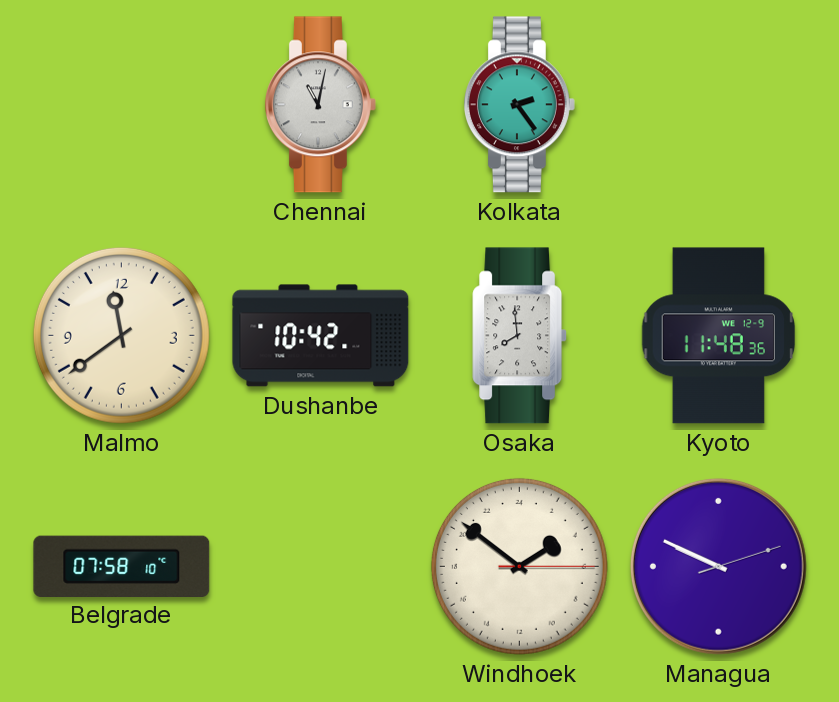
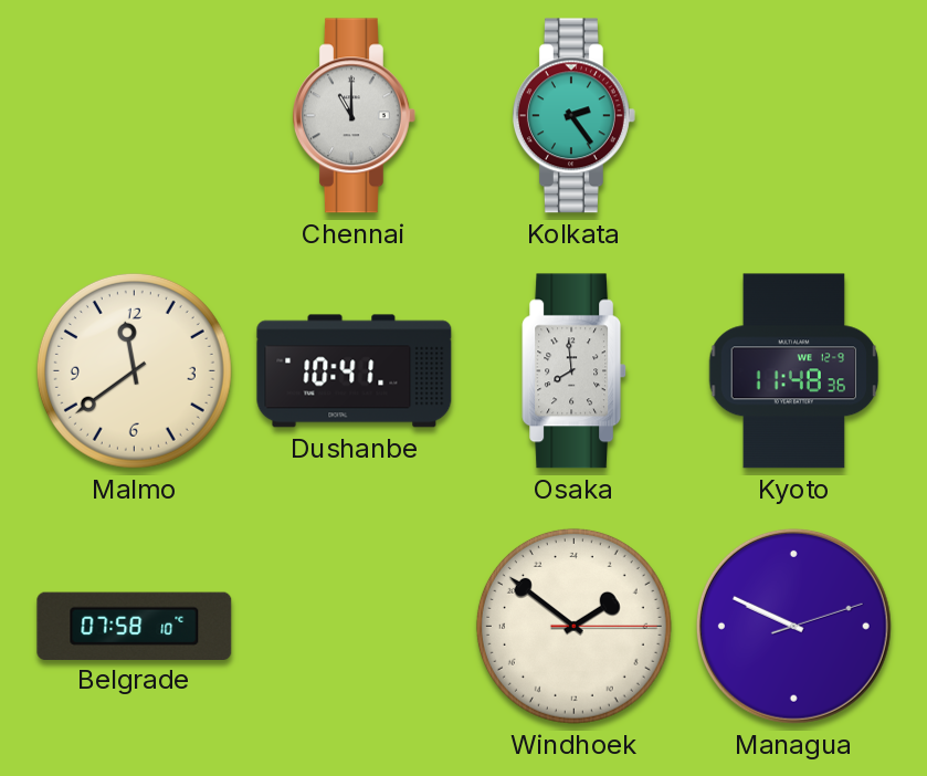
Chennai: 11:02 -> 11:00
Dushanbe: 10:42 -> 10:41
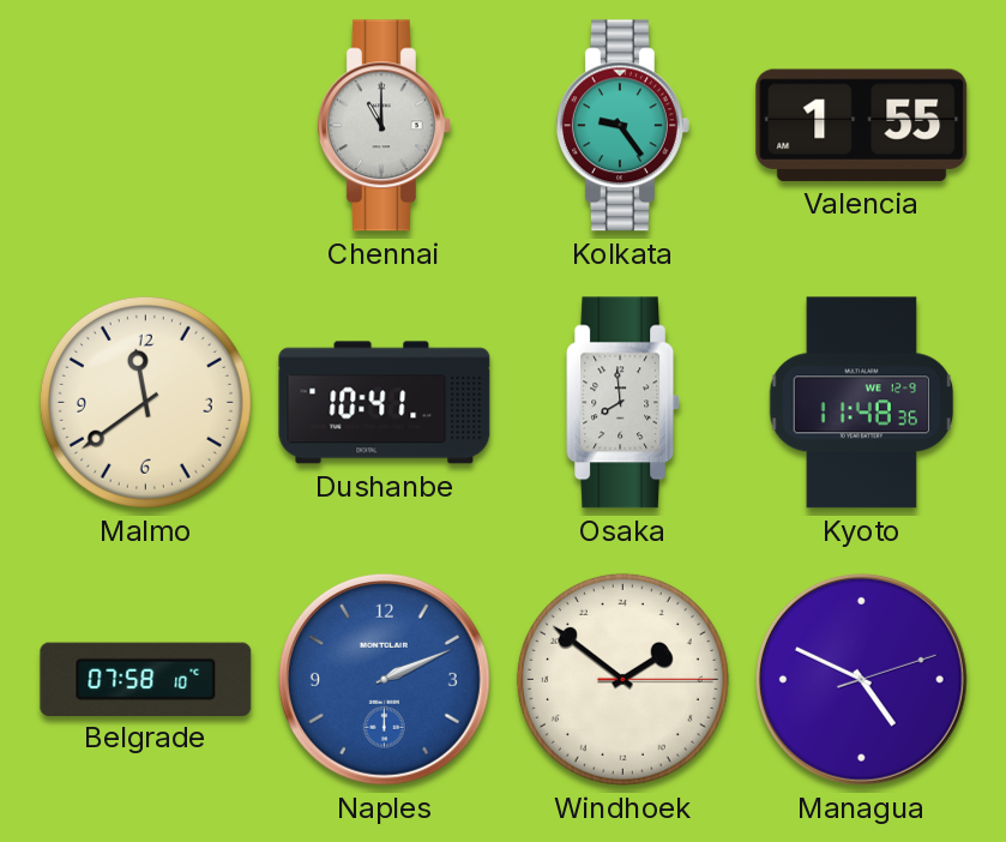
Kolkata: 2:24 -> 9:24
Valencia: none -> 1:55
Naples: none -> 2:11
Managua: 9:49 -> 4:49
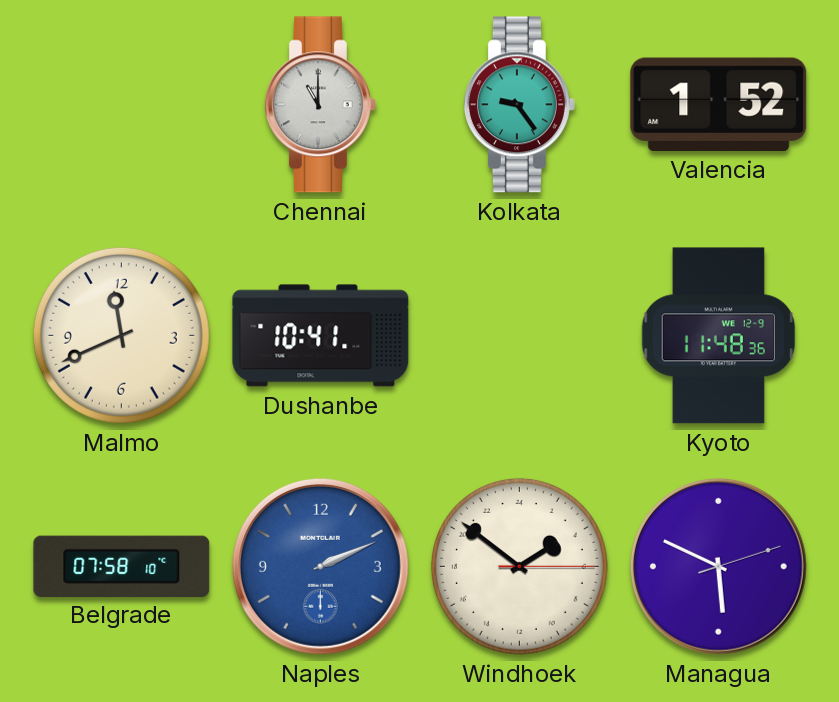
Valencia: 1:55 -> 1:52
Malmo: 11:39 -> 11:41
Osaka: 7:59 -> none
Managua: 4:49 -> 5:49
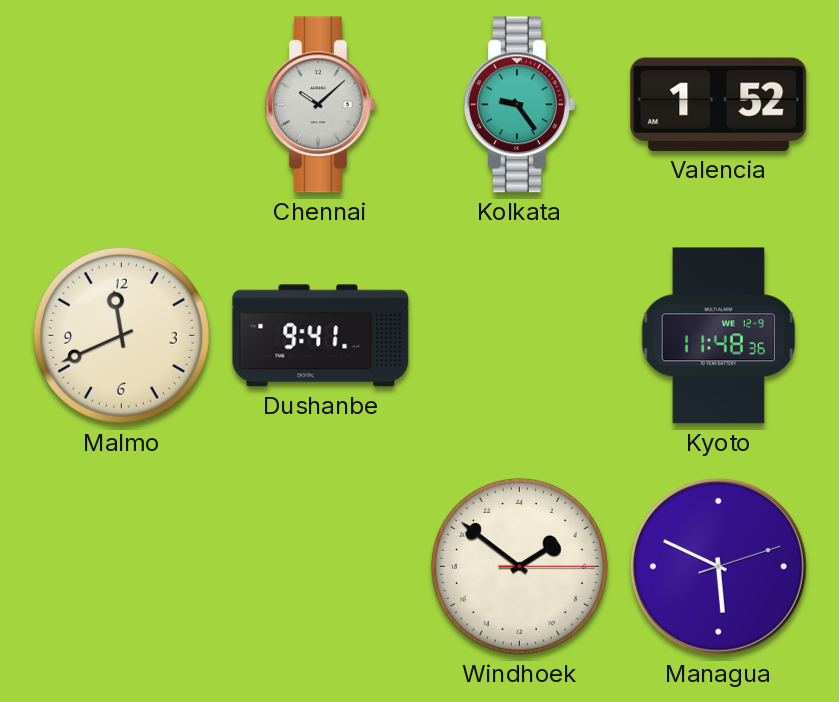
Chennai: 11:00 -> 10:08
Dushanbe: 10:41 -> 9:41
Belgrade: 07:58 -> none
Naples: 2:11 -> none
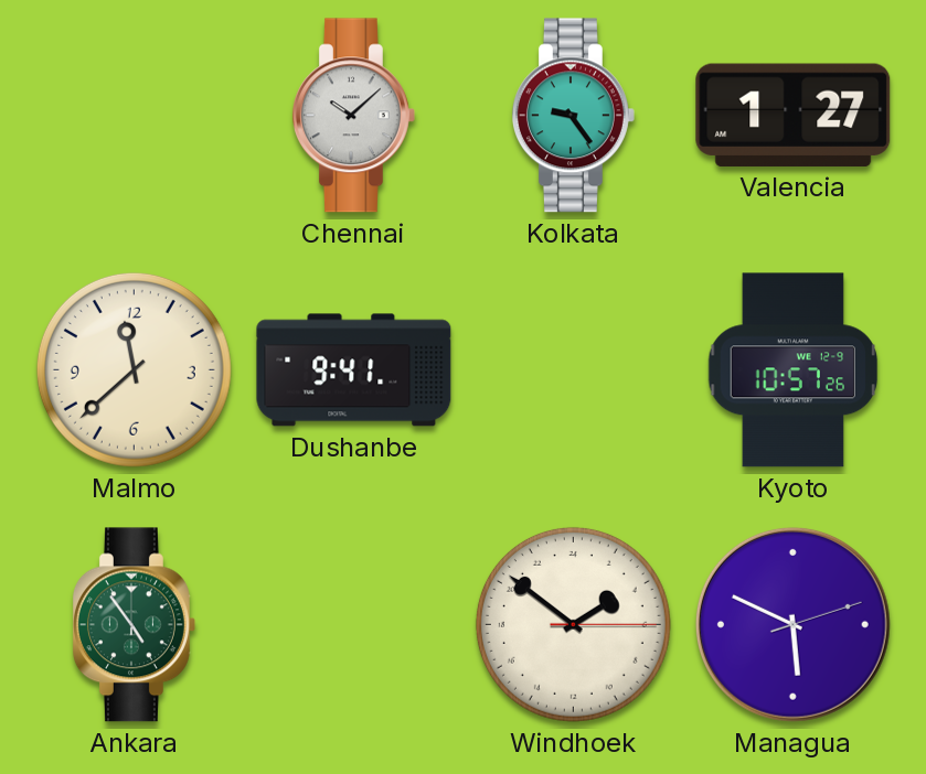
Valencia: 1:52 -> 1:27
Malmo: 11:41 -> 11:38
Kyoto: 11:48 -> 10:57
Ankara: none -> 4:54
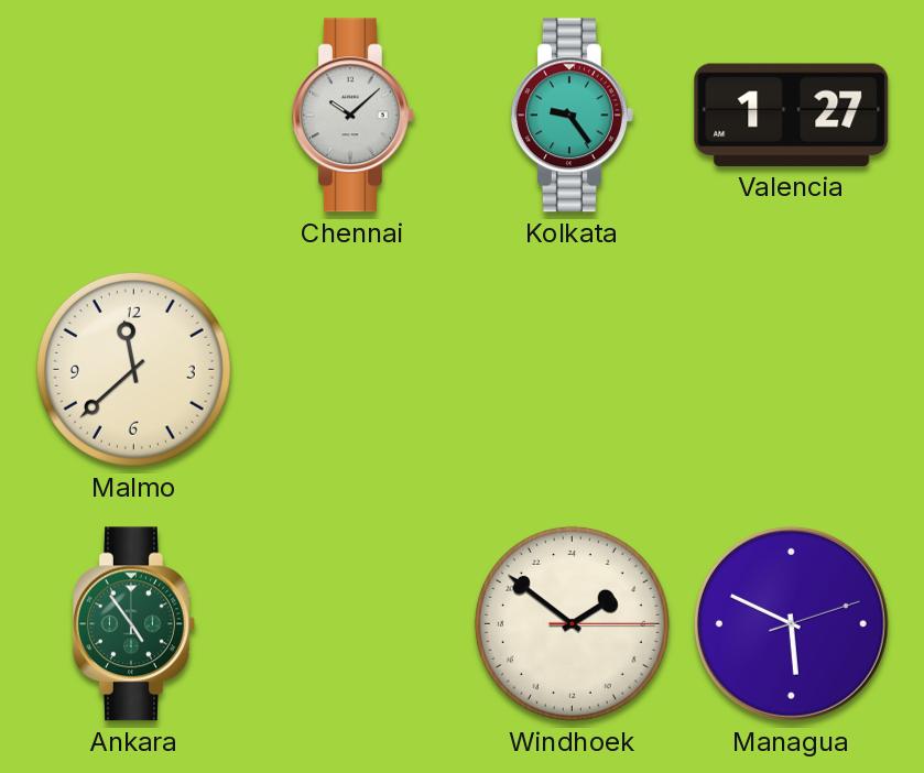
Dushanbe: 9:41 -> none
Kyoto: 10:57 -> none
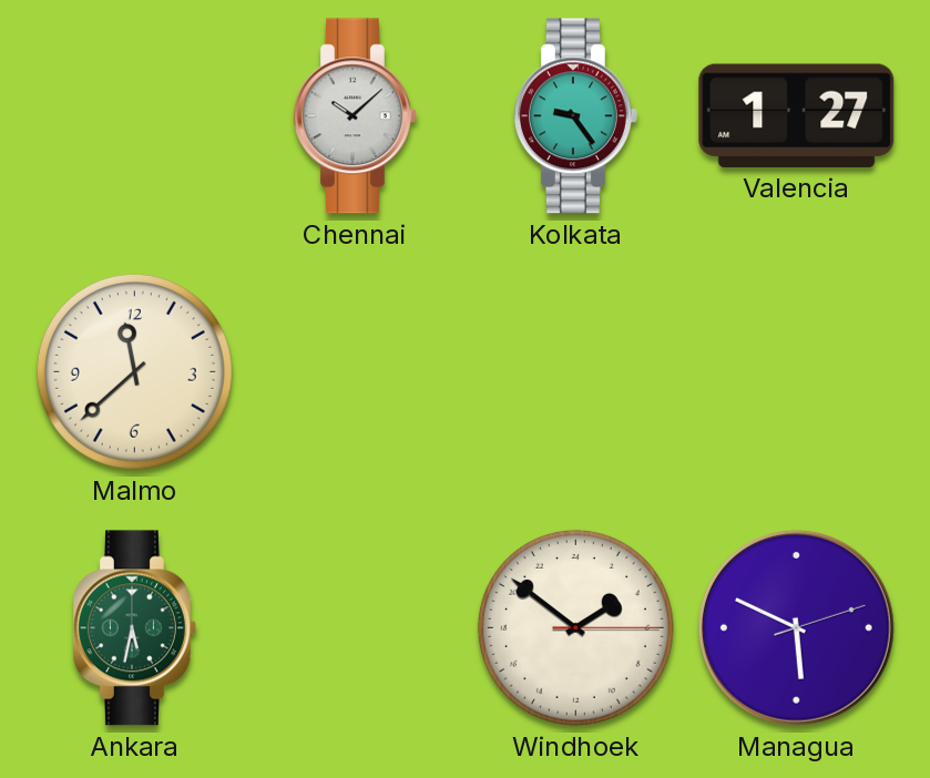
Ankara: 4:54 -> 5:32
